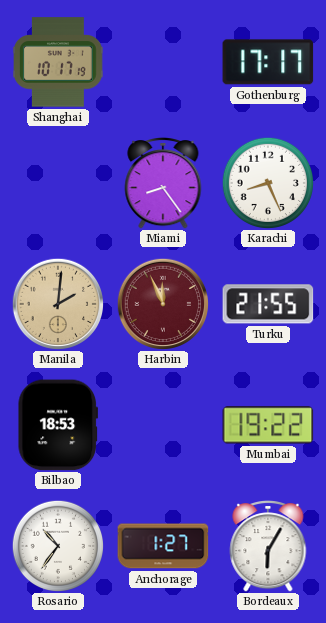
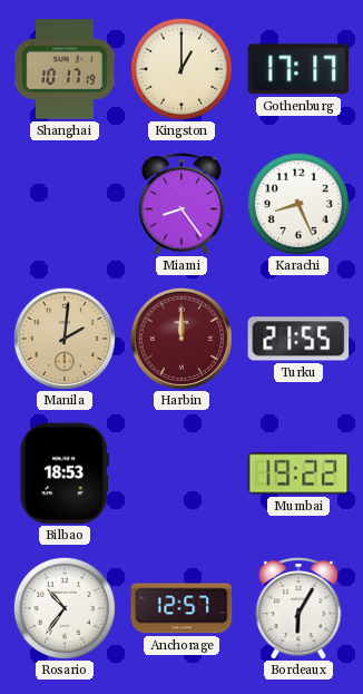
Kingston: none -> 1:00
Harbin: 11:56 -> 12:00
Anchorage: 1:27 -> 12:57
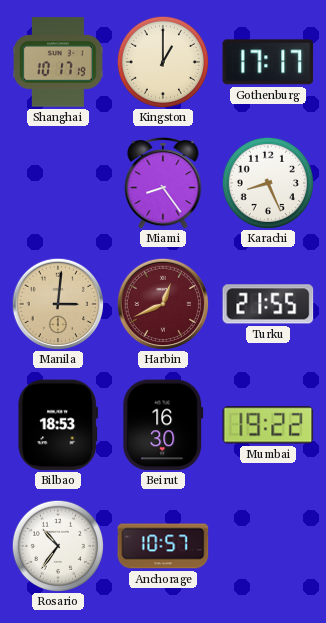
Manila: 2:01 -> 3:01
Harbin: 12:00 -> 12:41
Beirut: none -> 16:30
Anchorage: 12:57 -> 10:57
Bordeaux: 6:05 -> none
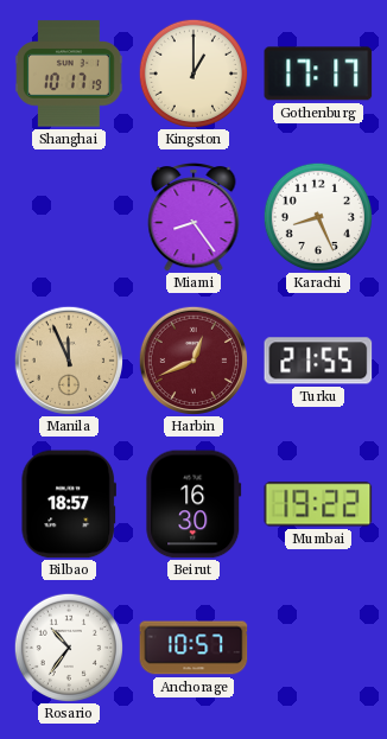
Manila: 3:01 -> 11:56
Bilbao: 18:53 -> 18:57
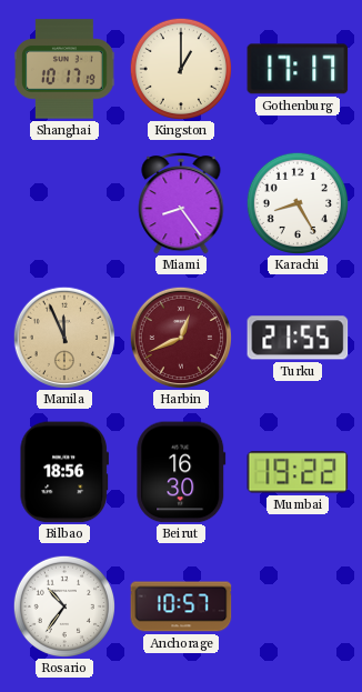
Karachi: 8:26 -> 8:25
Bilbao: 18:57 -> 18:56
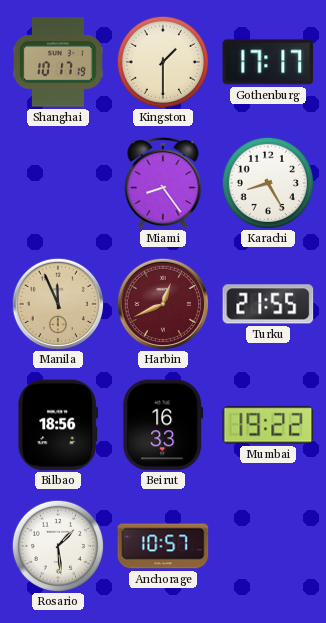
Kingston: 1:00 -> 1:30
Beirut: 16:30 -> 16:33
Rosario: 10:36 -> 1:29
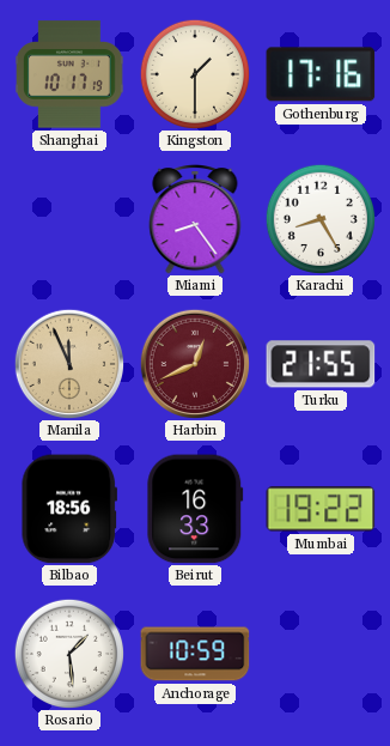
Gothenburg: 17:17 -> 17:16
Anchorage: 10:57 -> 10:59
